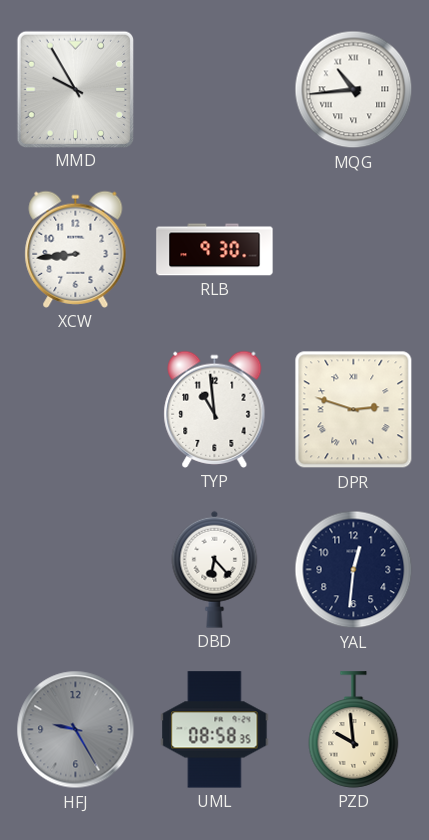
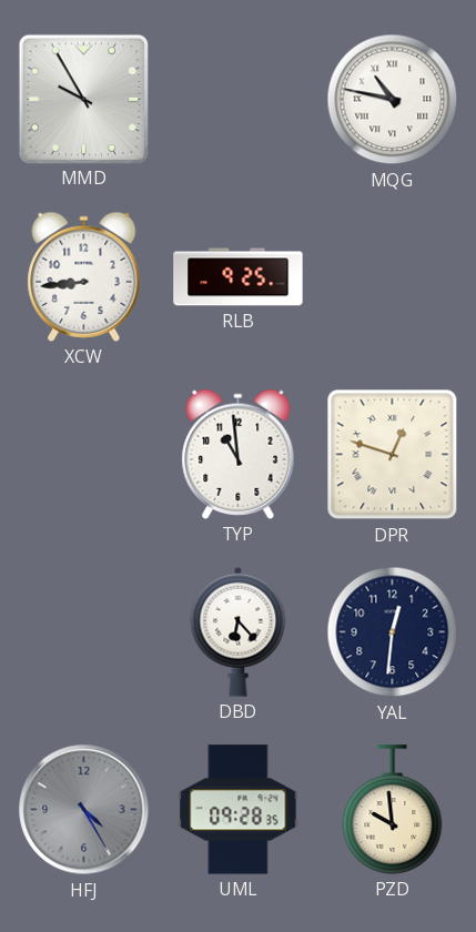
MQG: 10:44 -> 10:47
RLB: 9:30 -> 9:25
DPR: 2:48 -> 12:48
HFJ: 9:25 -> 4:25
UML: 08:58 -> 09:28
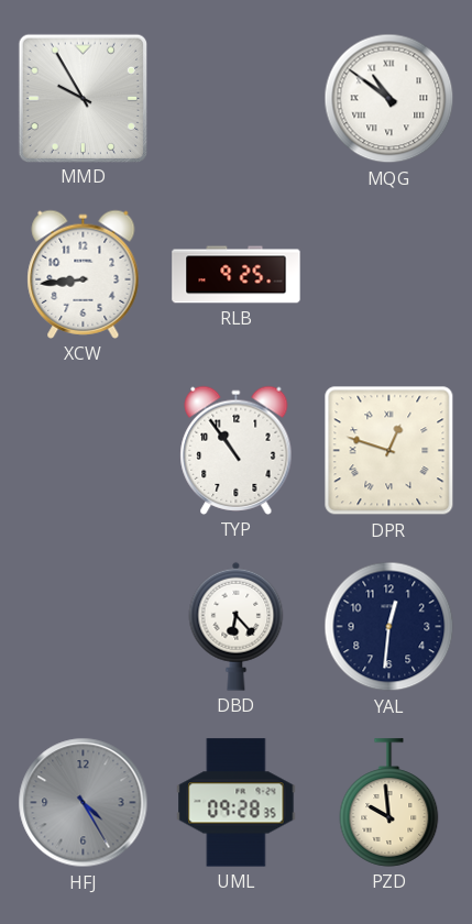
MQG: 10:47 -> 10:51
TYP: 10:59 -> 10:54
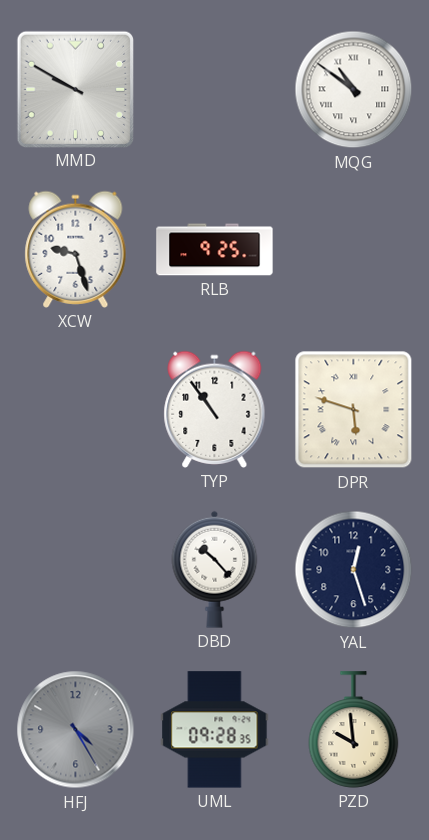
MMD: 9:55 -> 9:50
XCW: 8:44 -> 9:27
DPR: 12:48 -> 5:48
DBD: 6:23 -> 10:23
YAL: 12:31 -> 12:27
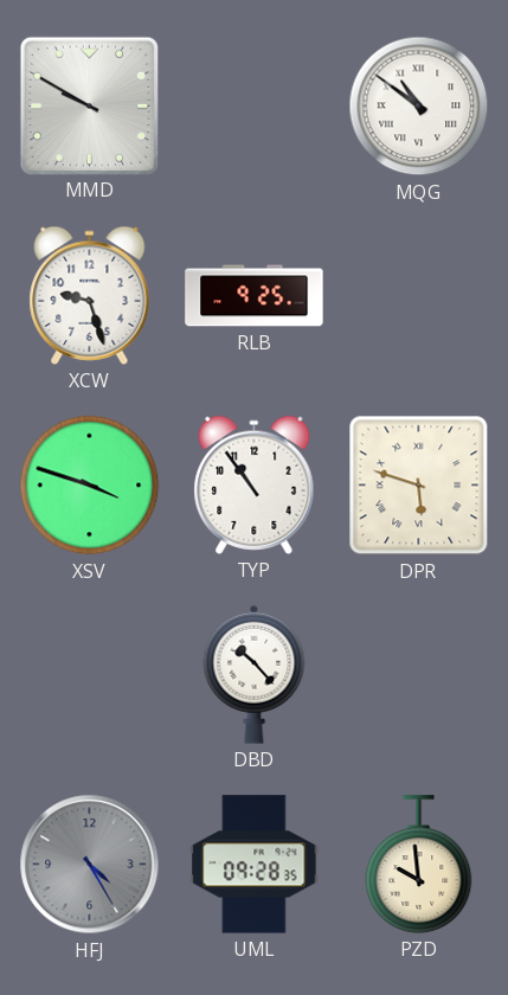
XSV: none -> 3:48
YAL: 12:27 -> none
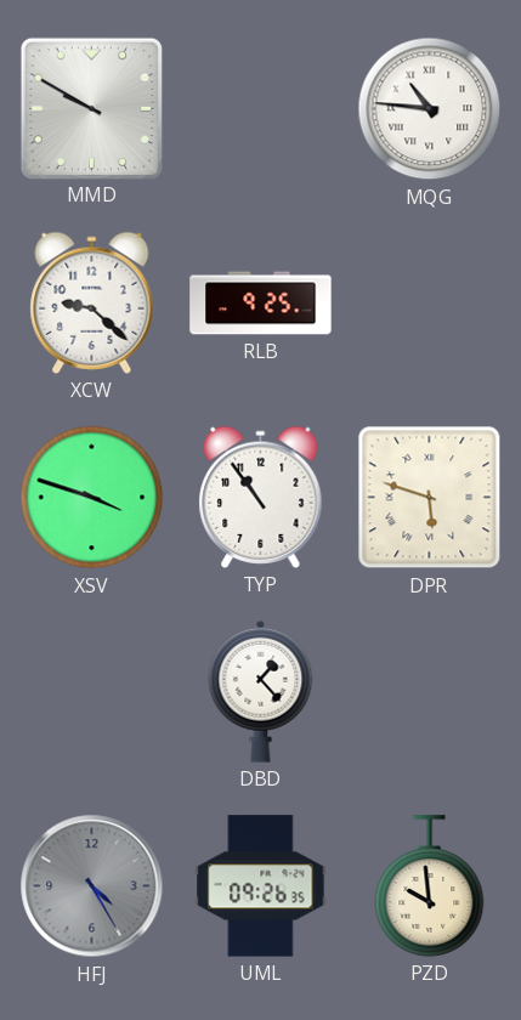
MQG: 10:51 -> 10:46
XCW: 9:27 -> 9:22
DBD: 10:23 -> 1:23
UML: 09:28 -> 09:26
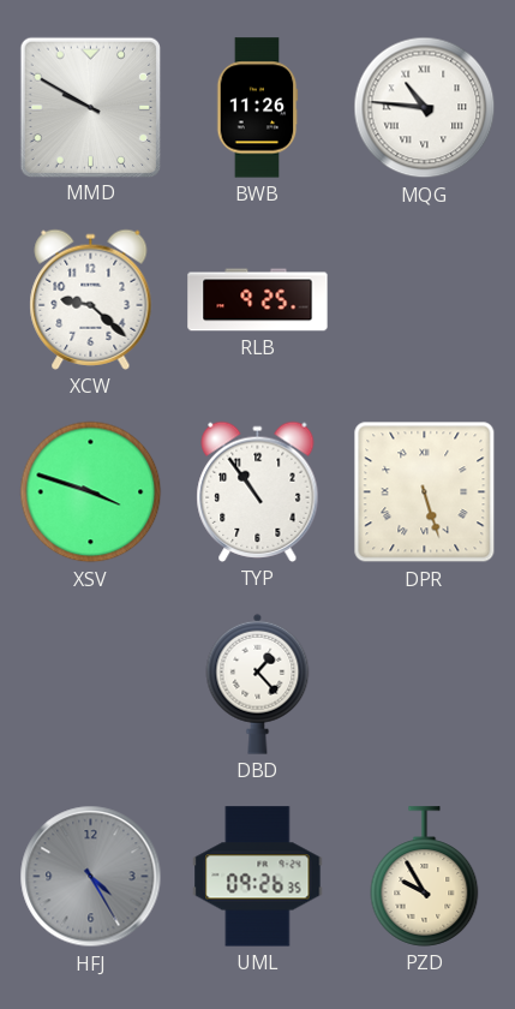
BWB: none -> 11:26
DPR: 5:48 -> 5:27
PZD: 9:59 -> 9:55
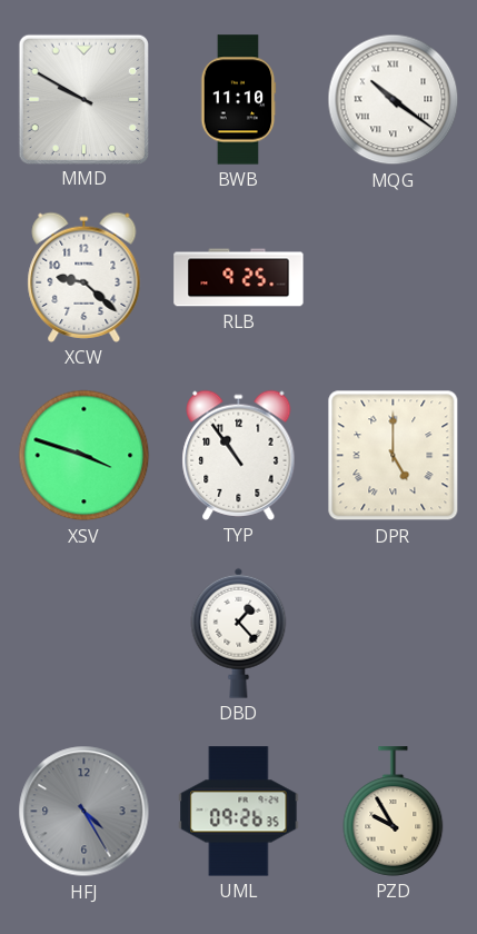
BWB: 11:26 -> 11:10
MQG: 10:46 -> 10:21
DPR: 5:27 -> 5:00
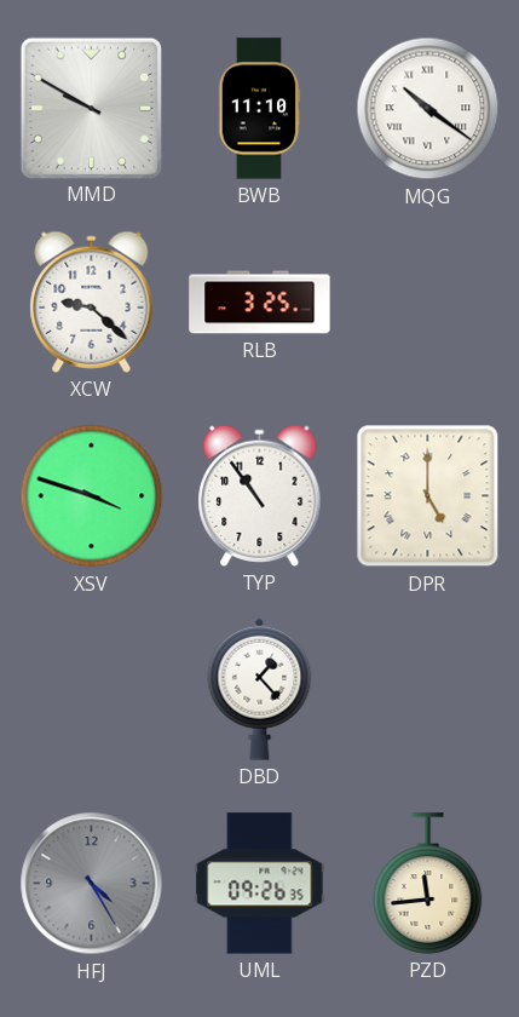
RLB: 9:25 -> 3:25
PZD: 9:55 -> 11:44
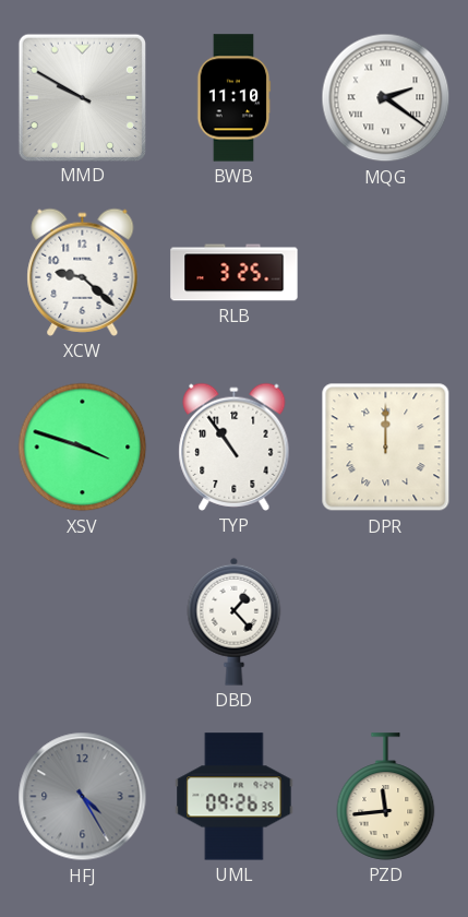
MQG: 10:21 -> 2:21
DPR: 5:00 -> 12:00
